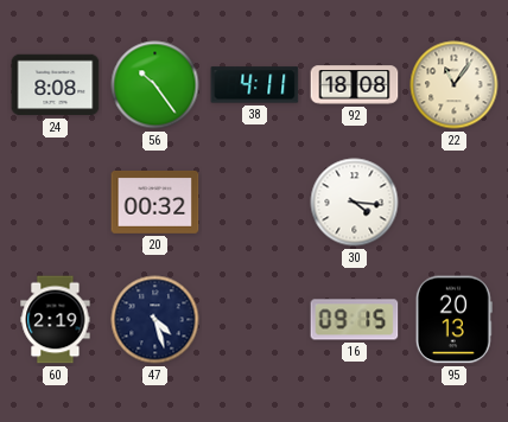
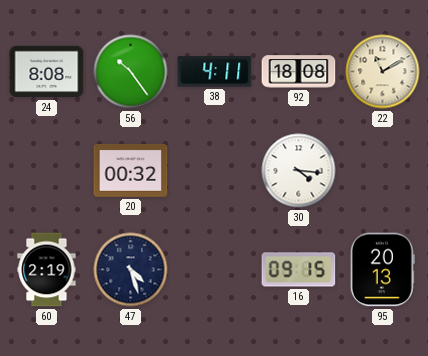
22: 11:06 -> 11:10
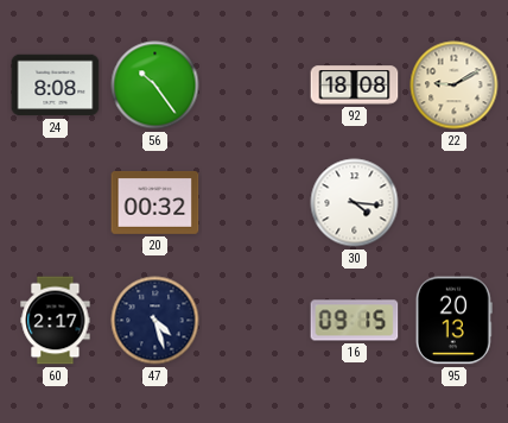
38: 4:11 -> none
22: 11:10 -> 9:10
60: 2:19 -> 2:17
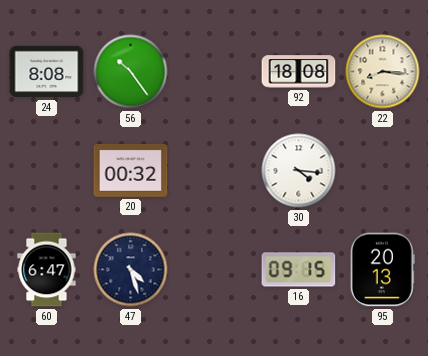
22: 9:10 -> 8:16
60: 2:17 -> 6:47
